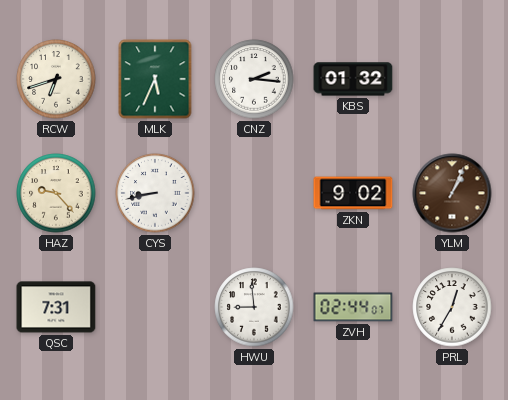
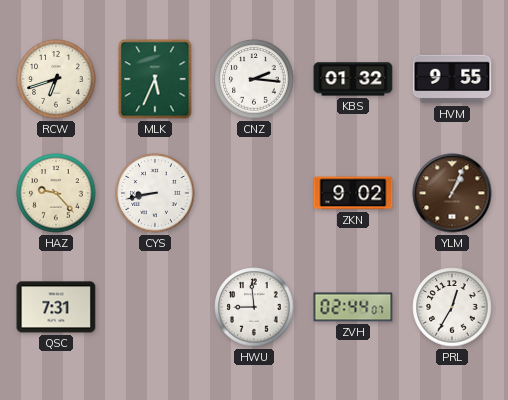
HVM: none -> 9:55
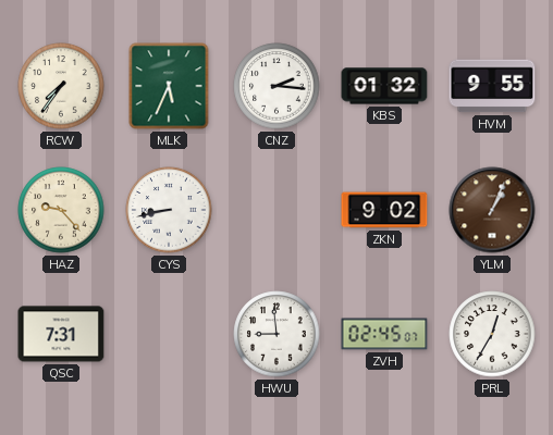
RCW: 6:42 -> 7:36
ZVH: 02:44 -> 02:45
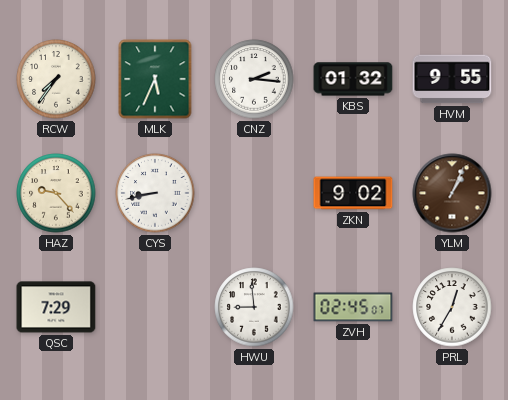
QSC: 7:31 -> 7:29
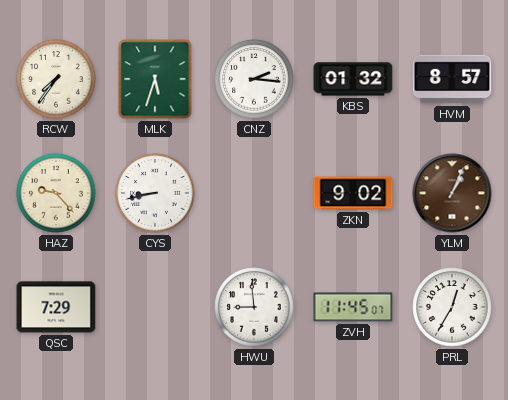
MLK: 5:34 -> 5:33
HVM: 9:55 -> 8:57
ZVH: 02:45 -> 11:45
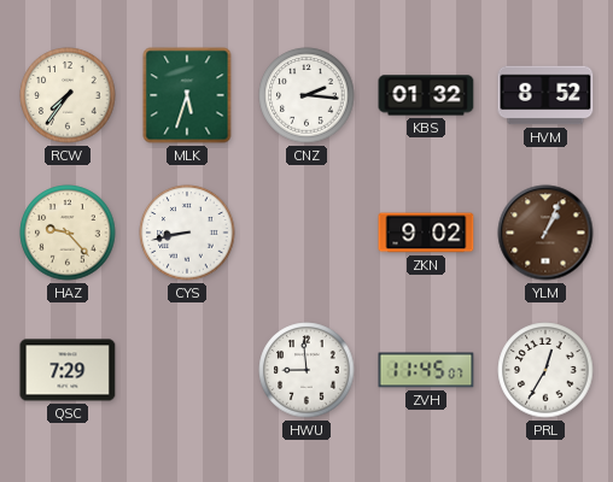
HVM: 8:57 -> 8:52
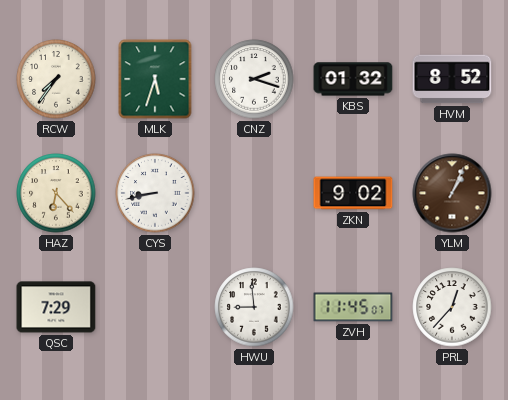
CNZ: 2:16 -> 2:18
HAZ: 9:23 -> 6:23
PRL: 12:35 -> 12:37
